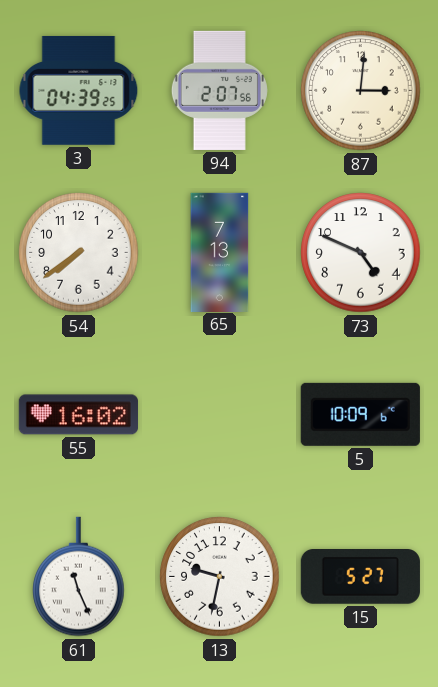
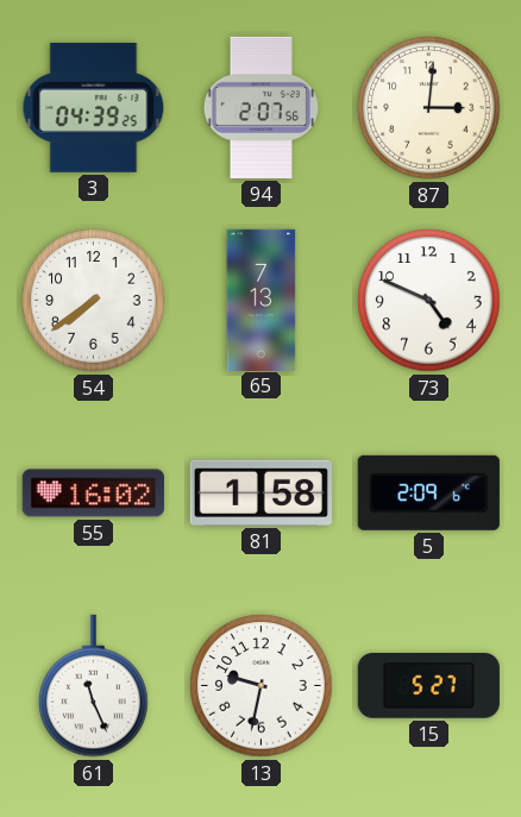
81: none -> 1:58
5: 10:09 -> 2:09
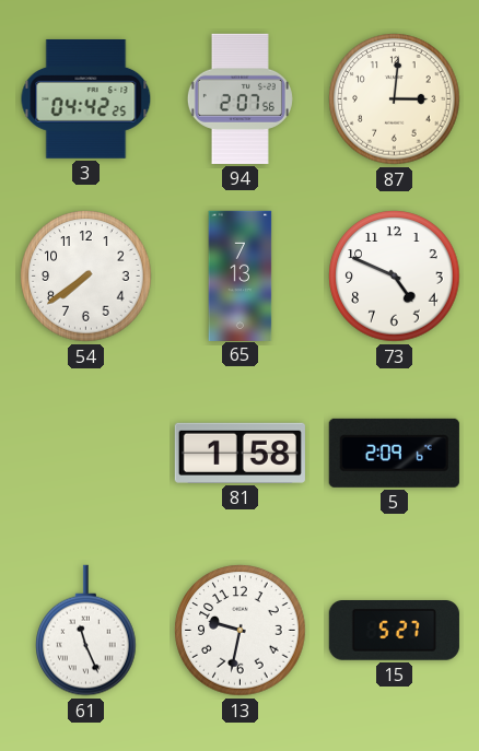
3: 04:39 -> 04:42
55: 16:02 -> none
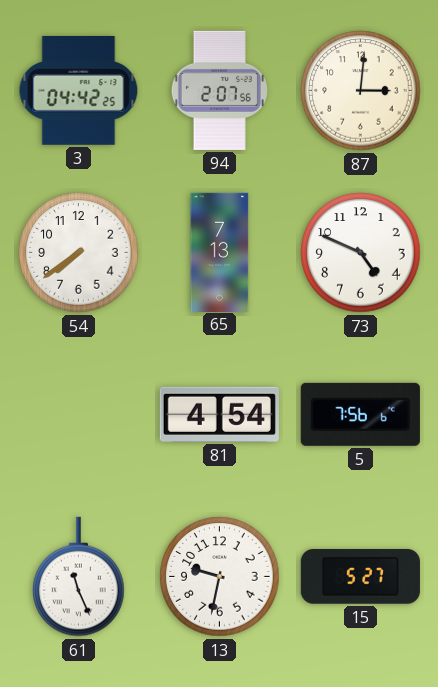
81: 1:58 -> 4:54
5: 2:09 -> 7:56
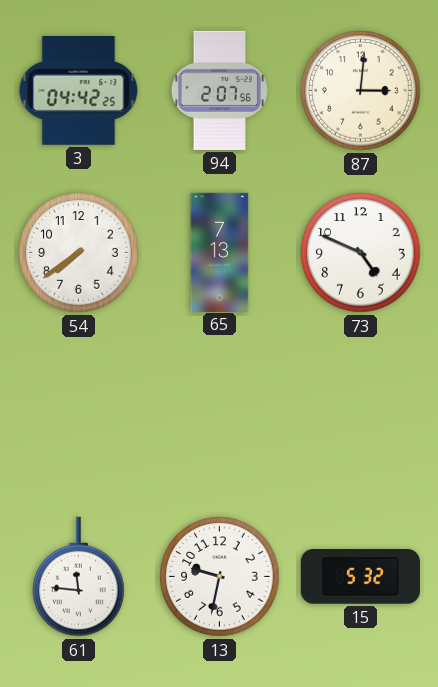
81: 4:54 -> none
5: 7:56 -> none
61: 11:26 -> 11:46
15: 5:27 -> 5:32
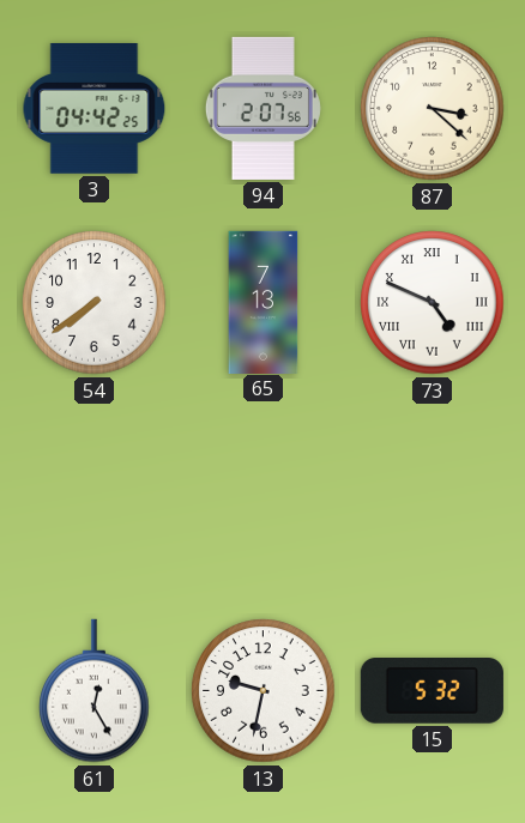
87: 3:01 -> 3:22
73 numerals: Arabic -> Roman
61: 11:46 -> 12:25
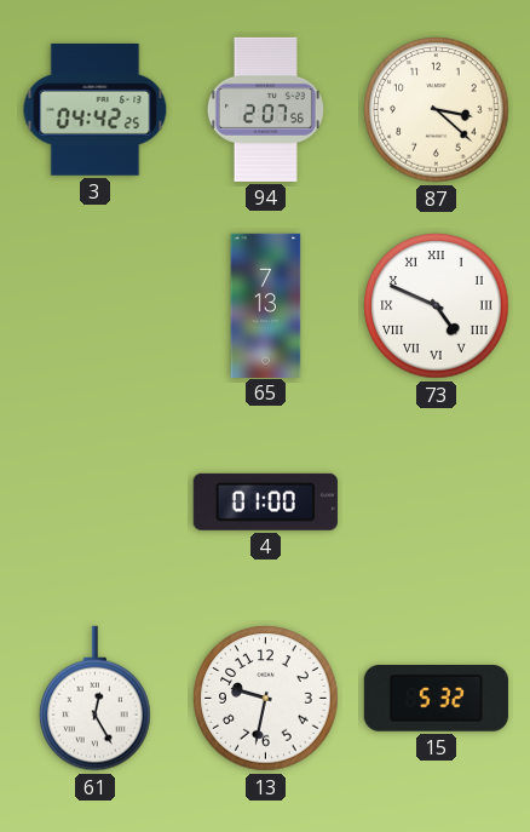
54: 7:39 -> none
4: none -> 01:00
